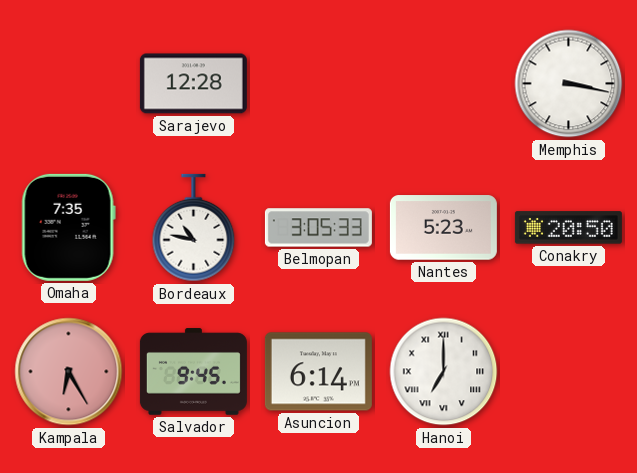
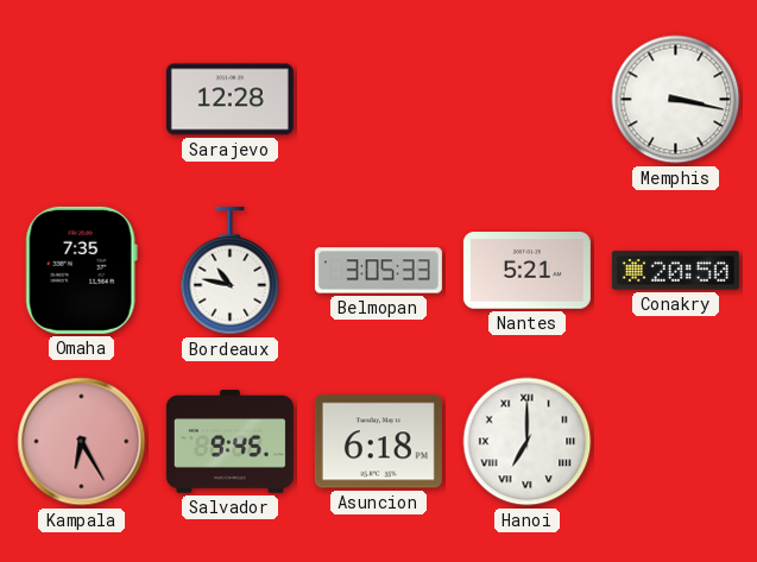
Nantes: 5:23 -> 5:21
Asuncion: 6:14 -> 6:18
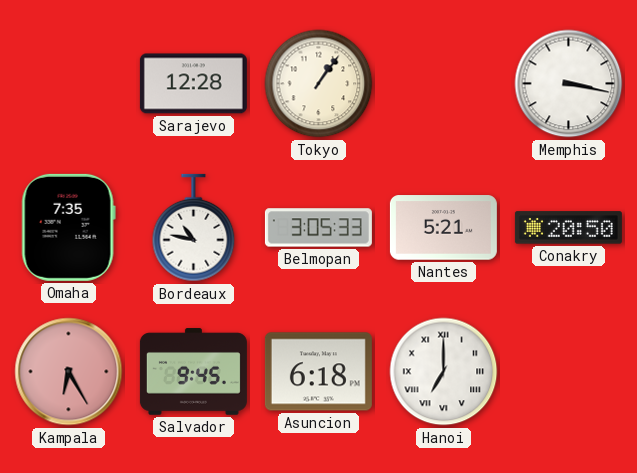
Tokyo: none -> 1:06
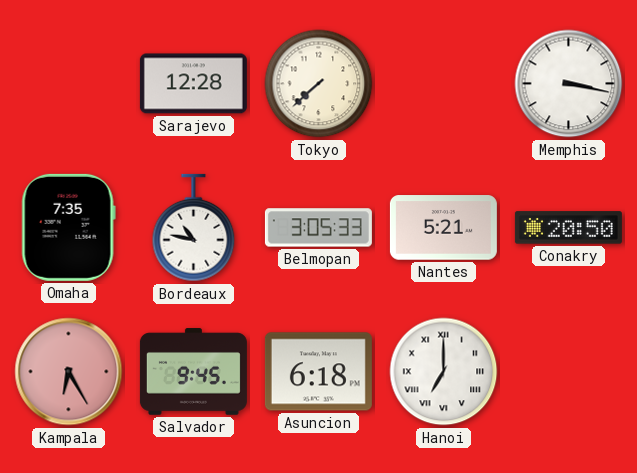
Tokyo: 1:06 -> 7:38
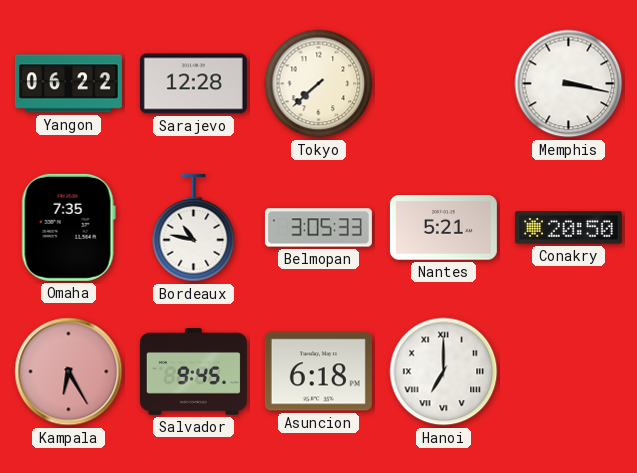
Yangon: none -> 06:22
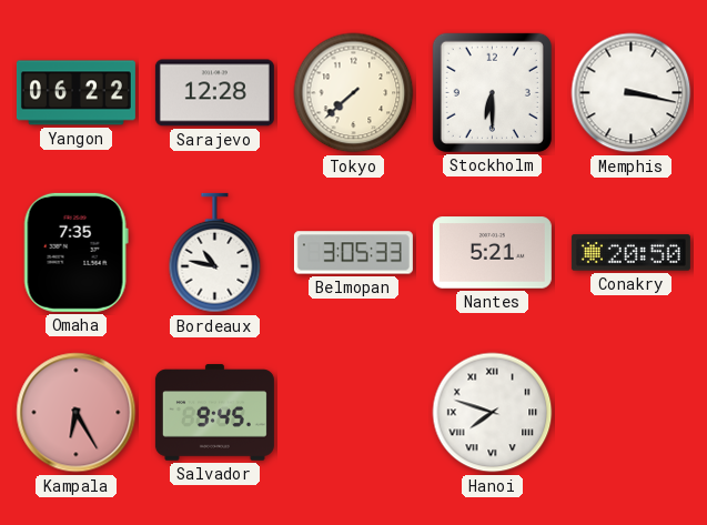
Stockholm: none -> 6:30
Asuncion: 6:18 -> none
Hanoi: 7:00 -> 7:48
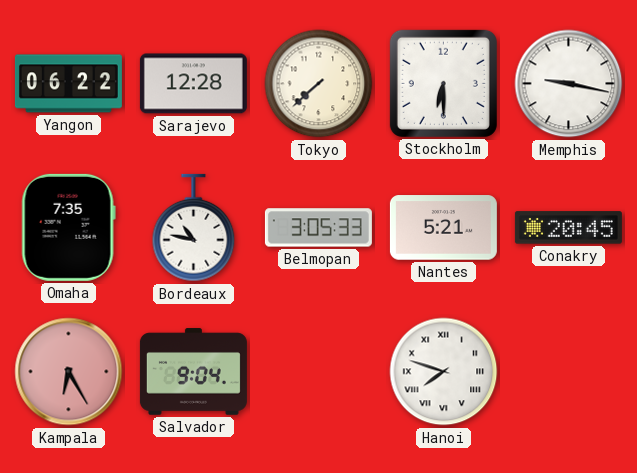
Memphis: 3:17 -> 9:17
Conakry: 20:50 -> 20:45
Salvador: 9:45 -> 9:04
